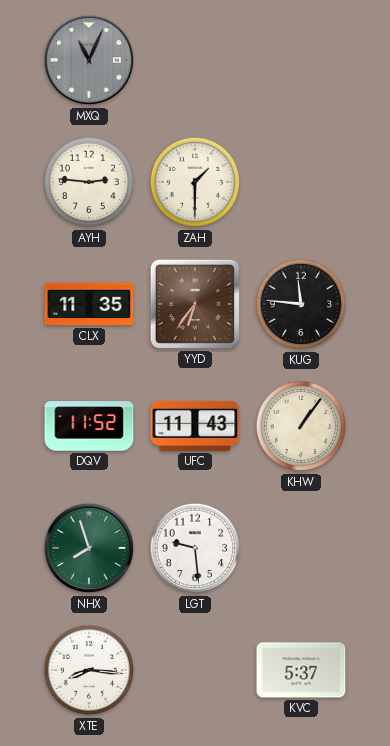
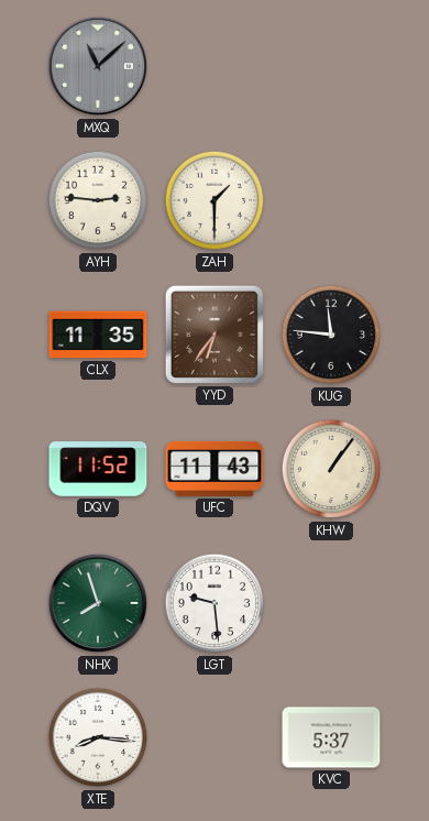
MXQ: 11:04 -> 11:08
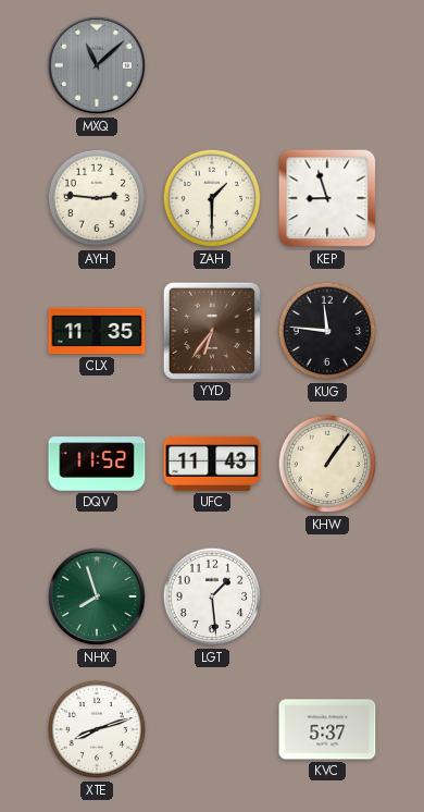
KEP: none -> 8:57
LGT: 9:29 -> 1:29
XTE: 8:16 -> 8:12
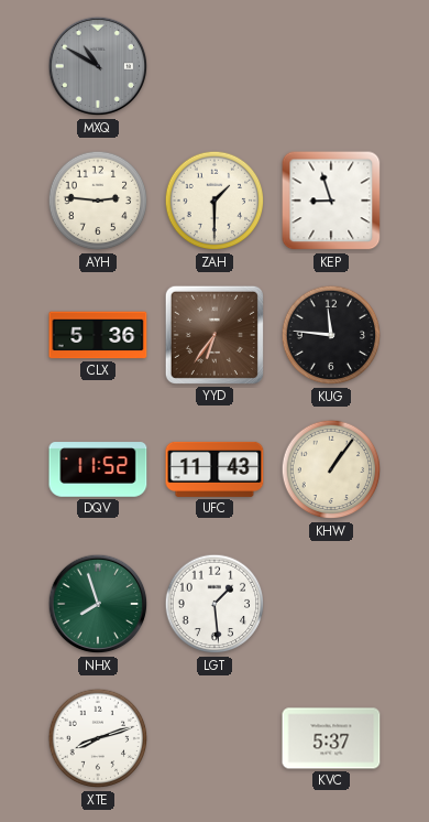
MXQ: 11:08 -> 10:50
CLX: 11:35 -> 5:36
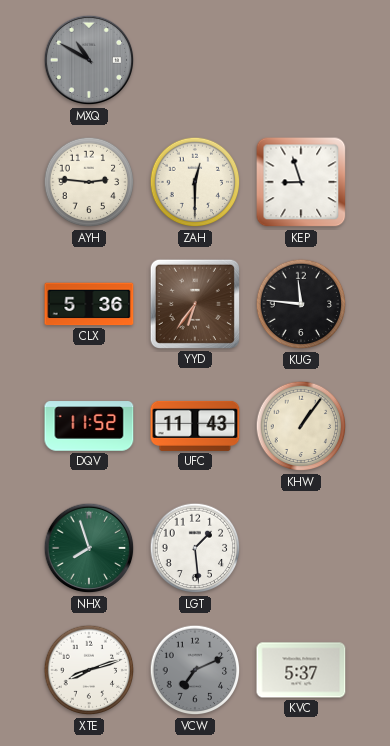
ZAH: 1:30 -> 12:30
VCW: none -> 7:11
